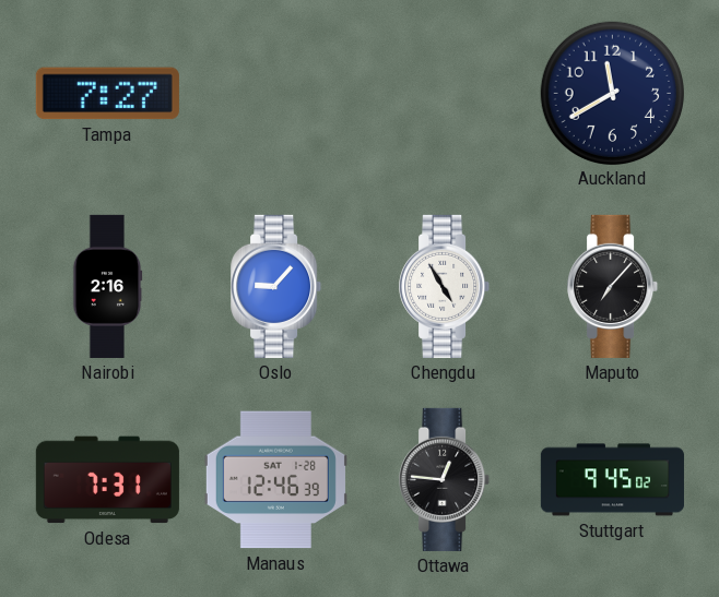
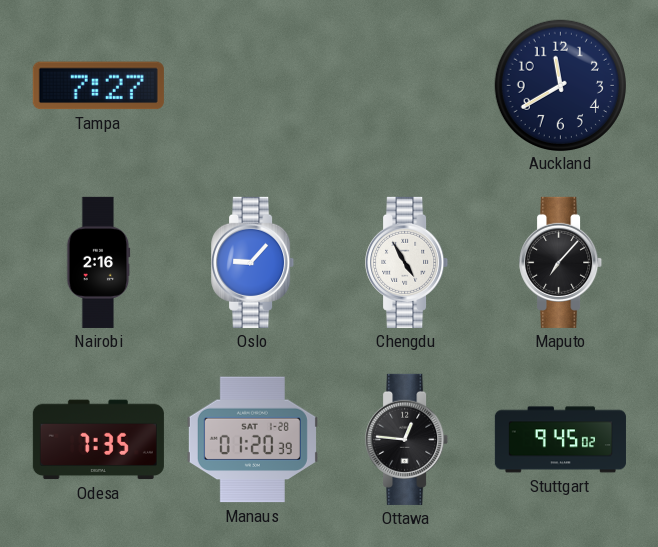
Odesa: 7:31 -> 7:35
Manaus: 12:46 -> 01:20
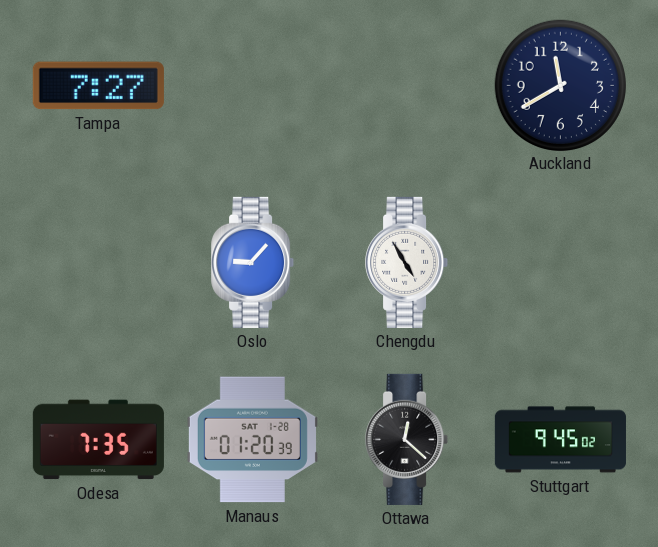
Nairobi: 2:16 -> none
Maputo: 7:07 -> none
Ottawa: 12:46 -> 12:22
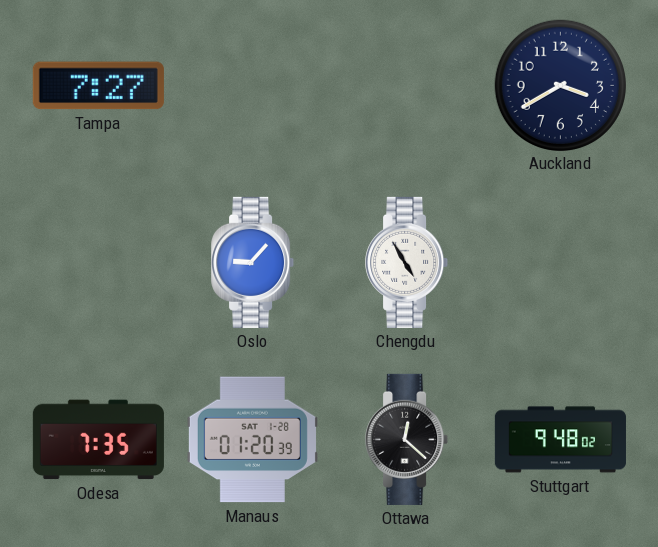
Auckland: 11:40 -> 3:40
Stuttgart: 9:45 -> 9:48
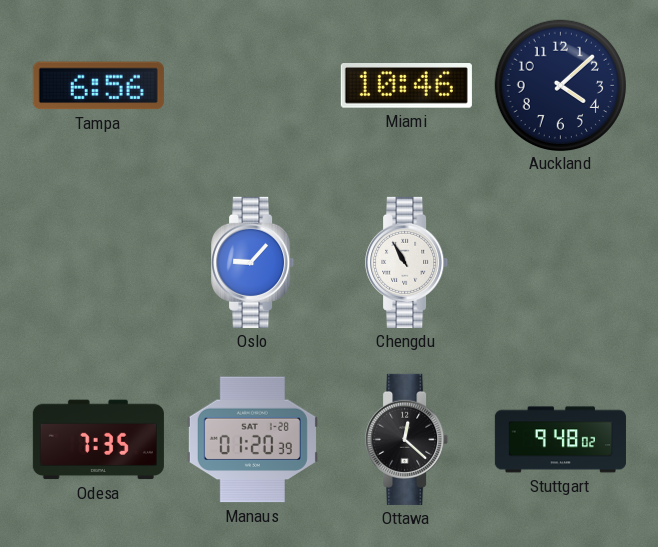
Tampa: 7:27 -> 6:56
Miami: none -> 10:46
Auckland: 3:40 -> 4:08
Chengdu: 4:55 -> 10:55
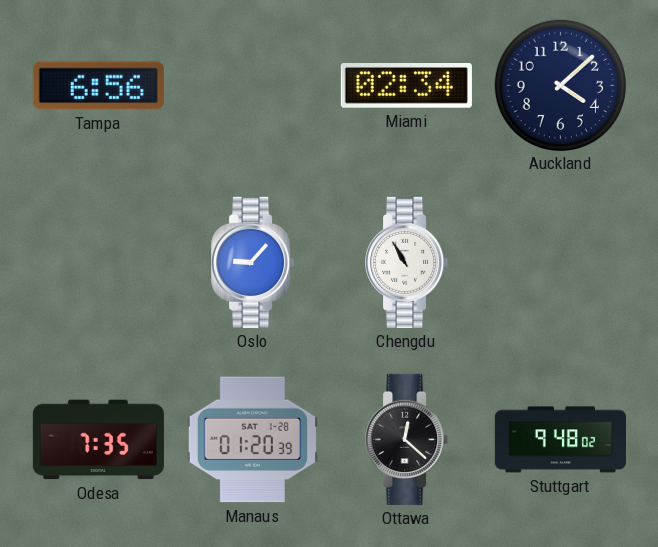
Miami: 10:46 -> 02:34
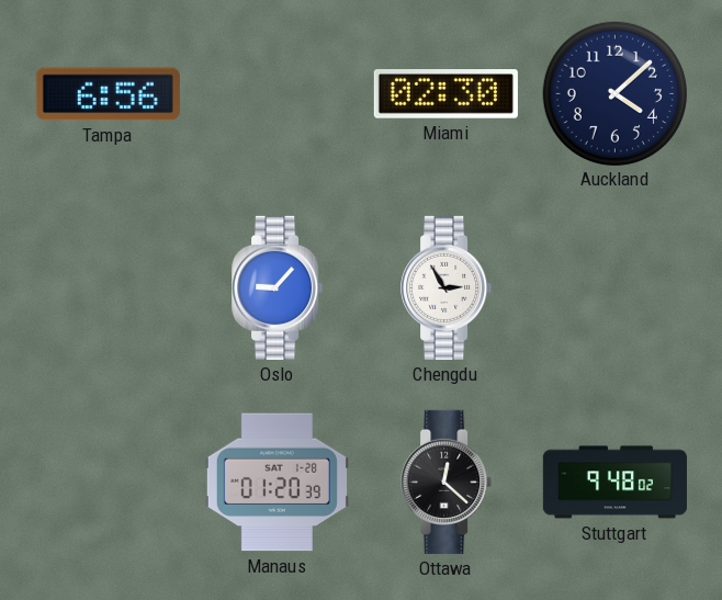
Miami: 02:34 -> 02:30
Chengdu: 10:55 -> 2:55
Odesa: 7:35 -> none
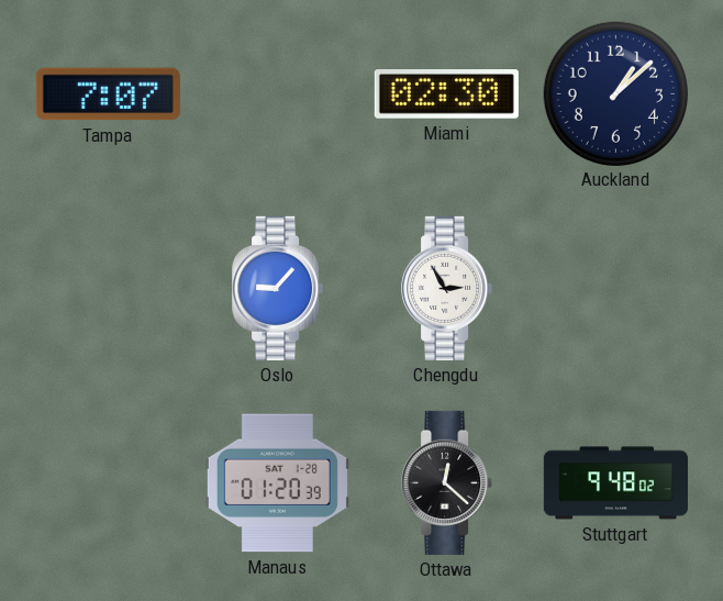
Tampa: 6:56 -> 7:07
Auckland: 4:08 -> 1:08
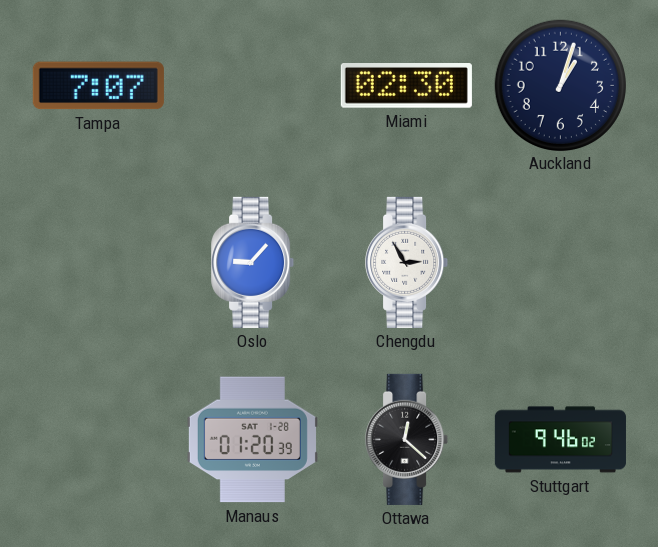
Auckland: 1:08 -> 1:03
Stuttgart: 9:48 -> 9:46
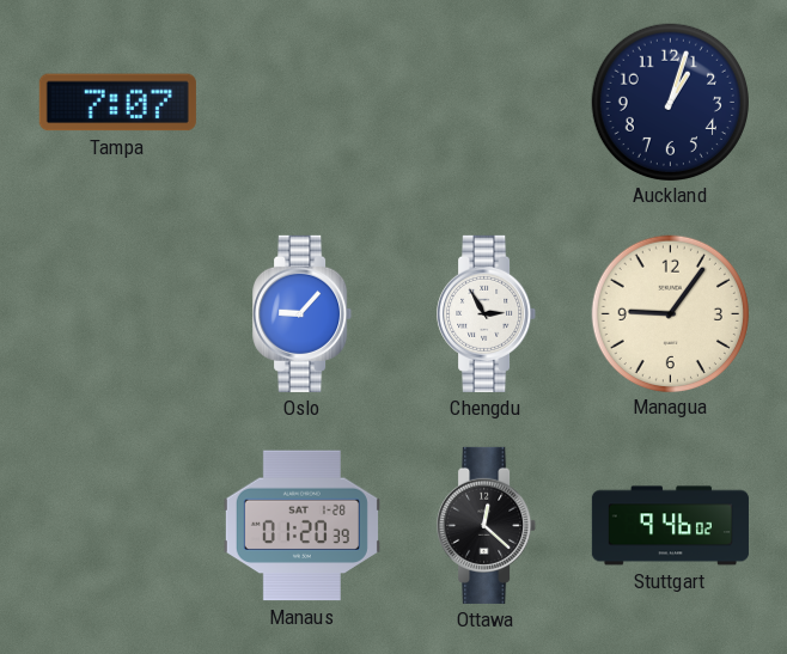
Miami: 02:30 -> none
Managua: none -> 9:06
